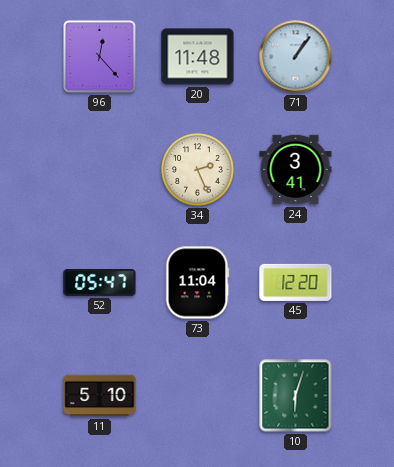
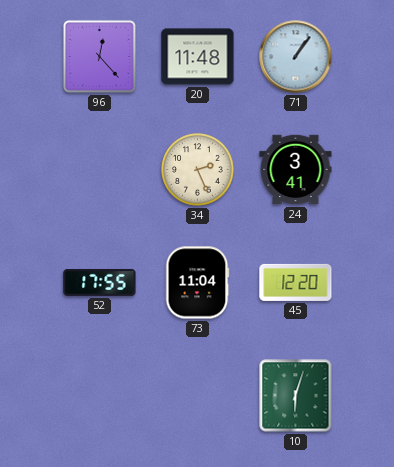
52: 05:47 -> 17:55
11: 5:10 -> none
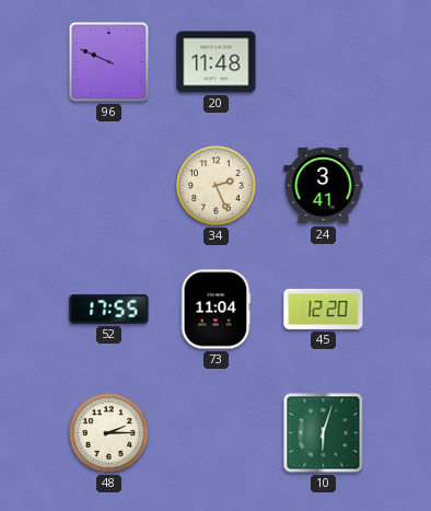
96: 12:23 -> 9:49
71: 1:06 -> none
48: none -> 2:15
